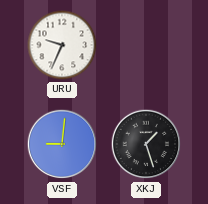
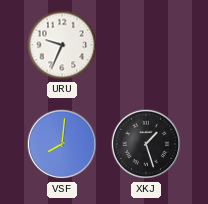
VSF: 9:01 -> 8:01
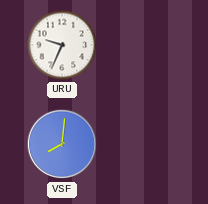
XKJ: 1:27 -> none
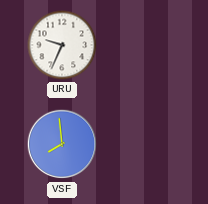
VSF: 8:01 -> 7:59
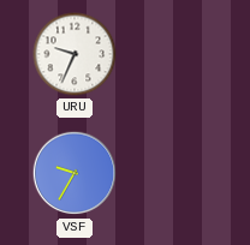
VSF: 7:59 -> 9:35
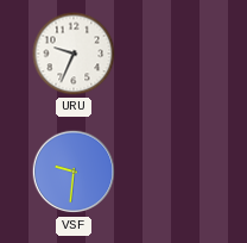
VSF: 9:35 -> 9:31
